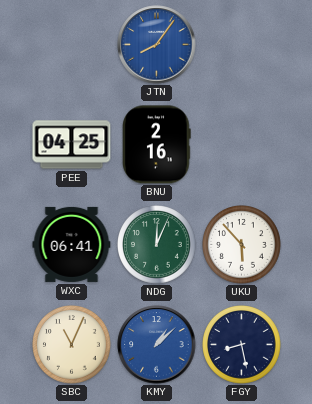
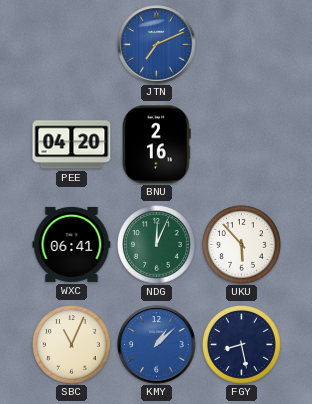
JTN: 8:06 -> 7:11
PEE: 04:25 -> 04:20
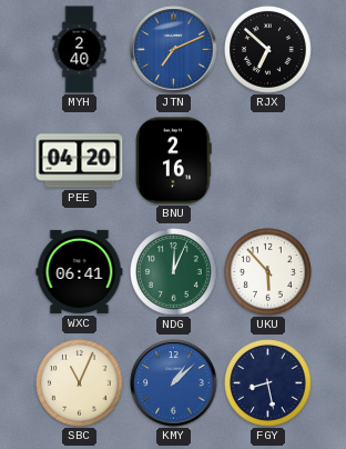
MYH: none -> 2:40
RJX: none -> 6:52
